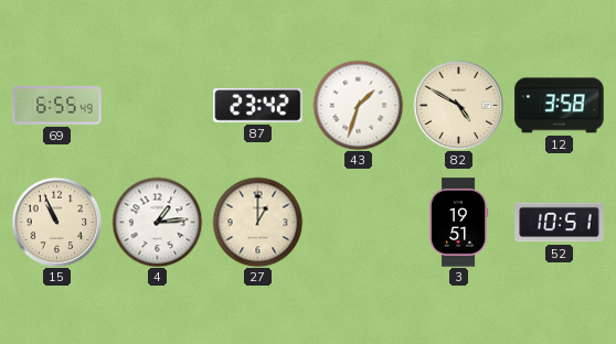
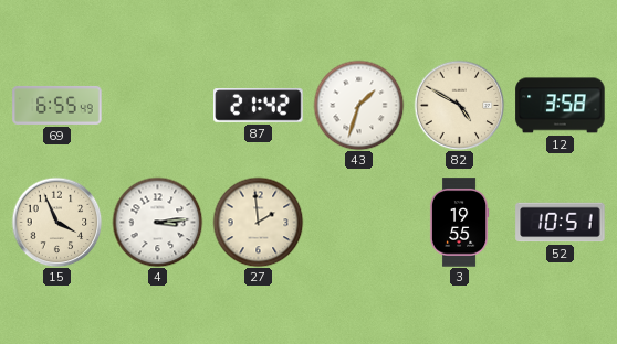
87: 23:42 -> 21:42
15: 10:56 -> 3:56
4: 1:14 -> 3:14
27: 1:00 -> 1:59
3: 19:51 -> 19:55
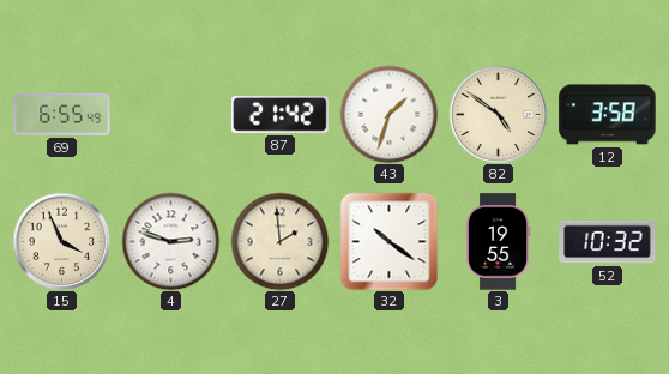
82: 4:50 -> 4:51
4: 3:14 -> 2:48
32: none -> 10:21
52: 10:51 -> 10:32
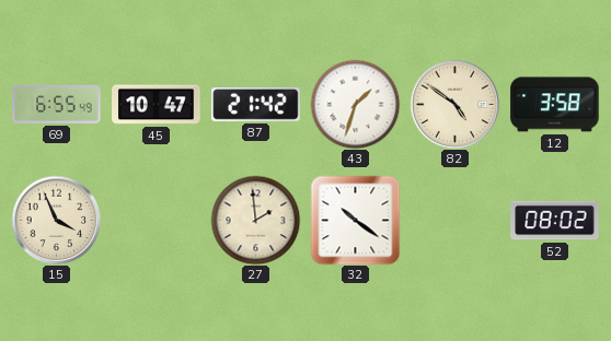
45: none -> 10:47
4: 2:48 -> none
3: 19:55 -> none
52: 10:32 -> 08:02
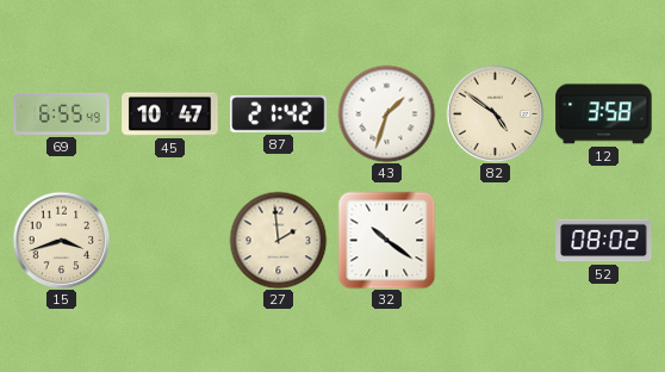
15: 3:56 -> 3:42
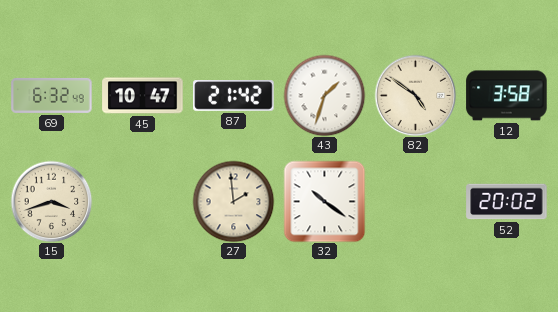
69: 6:55 -> 6:32
52: 08:02 -> 20:02
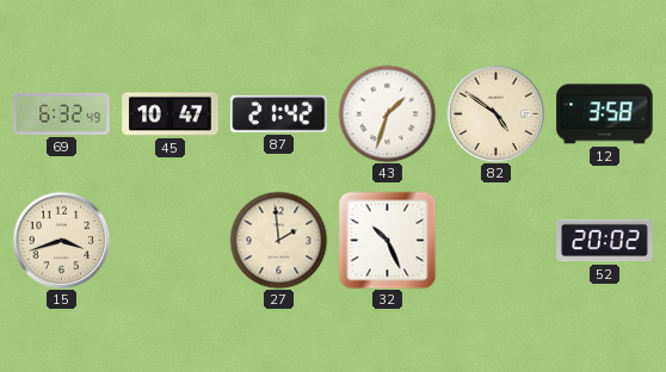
32: 10:21 -> 10:26
